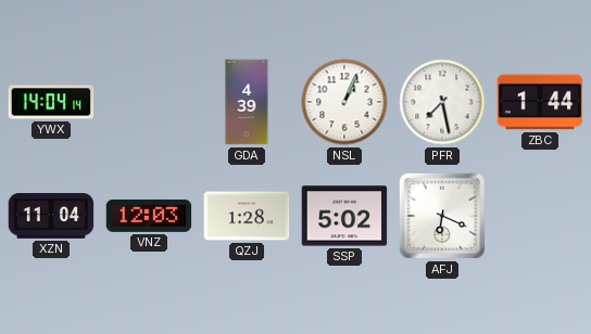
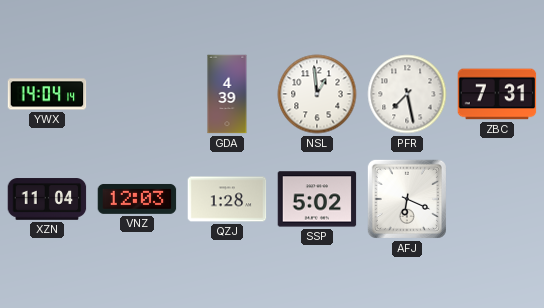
NSL: 1:04 -> 12:59
ZBC: 1:44 -> 7:31
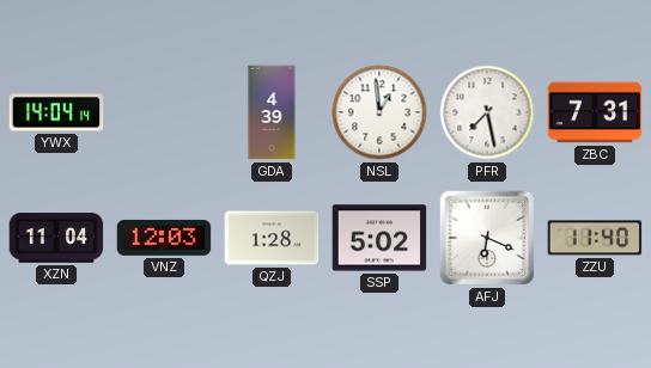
ZZU: none -> 11:40
